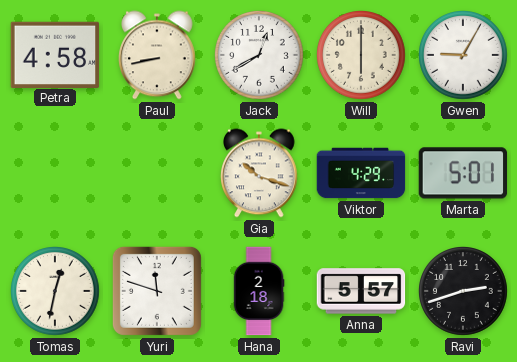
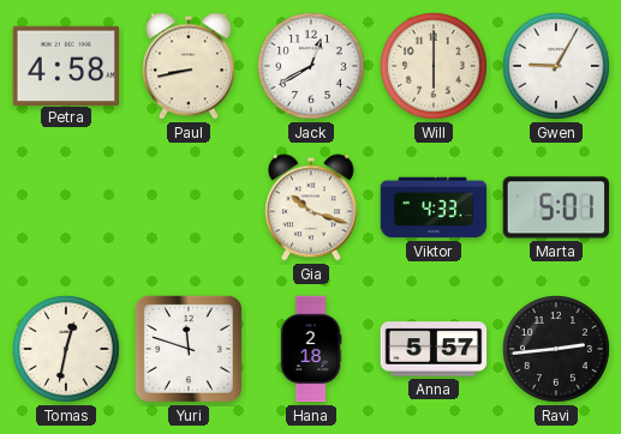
Viktor: 4:29 -> 4:33
Ravi: 2:42 -> 2:44
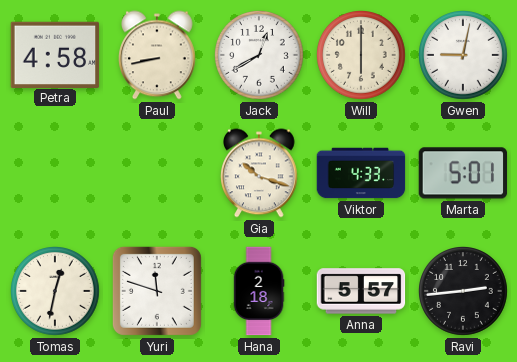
Gwen: 9:05 -> 9:02
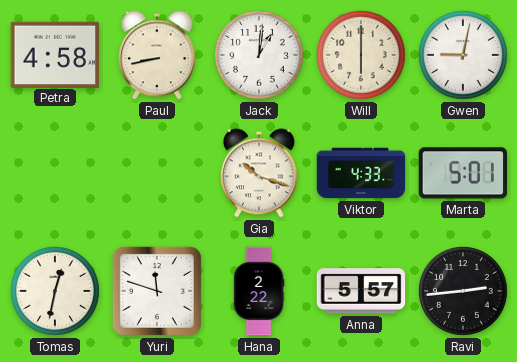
Jack: 12:40 -> 1:01
Hana: 2:18 -> 2:22
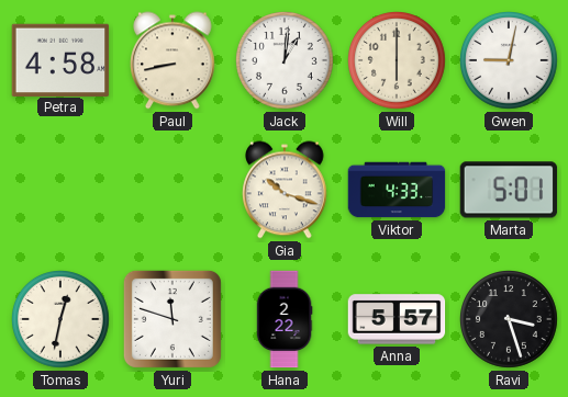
Ravi: 2:44 -> 3:27
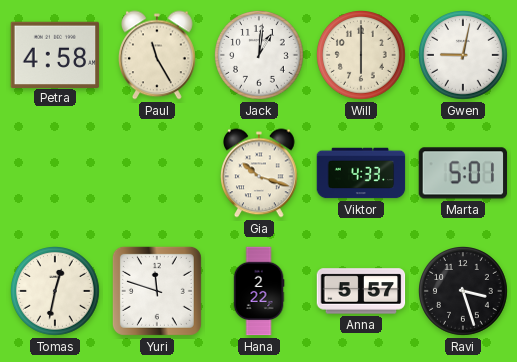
Paul: 8:43 -> 11:25
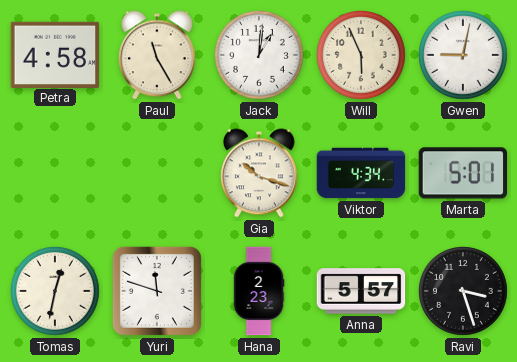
Will: 6:00 -> 5:56
Viktor: 4:33 -> 4:34
Hana: 2:22 -> 2:23
